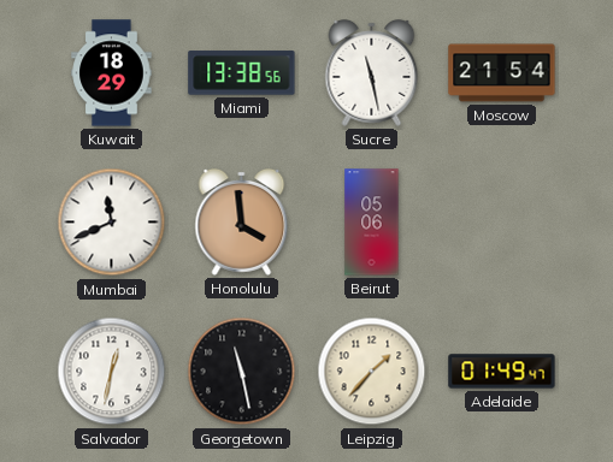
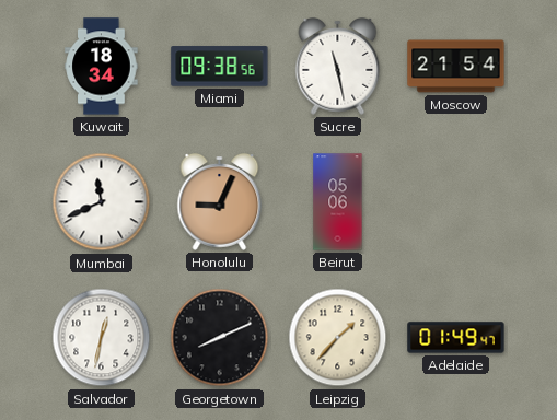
Kuwait: 18:29 -> 18:34
Miami: 13:38 -> 09:38
Honolulu: 3:59 -> 9:04
Georgetown: 11:28 -> 8:11
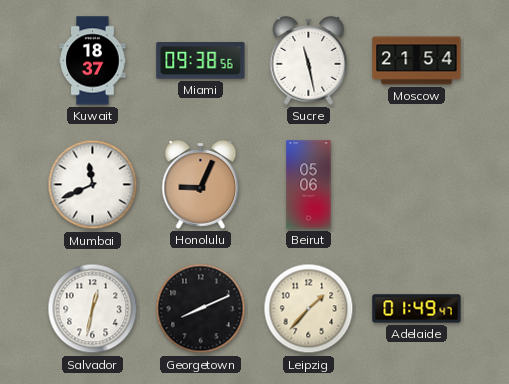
Kuwait: 18:34 -> 18:37
